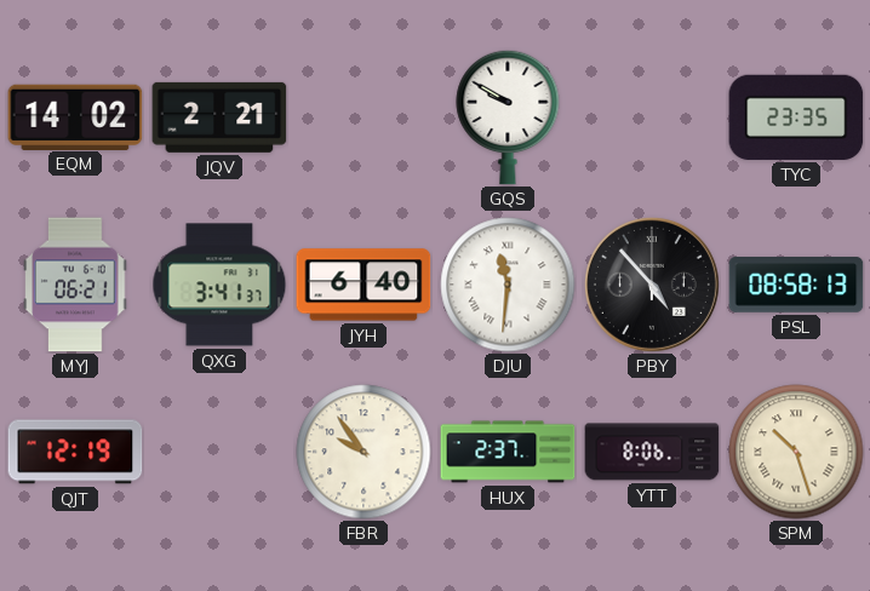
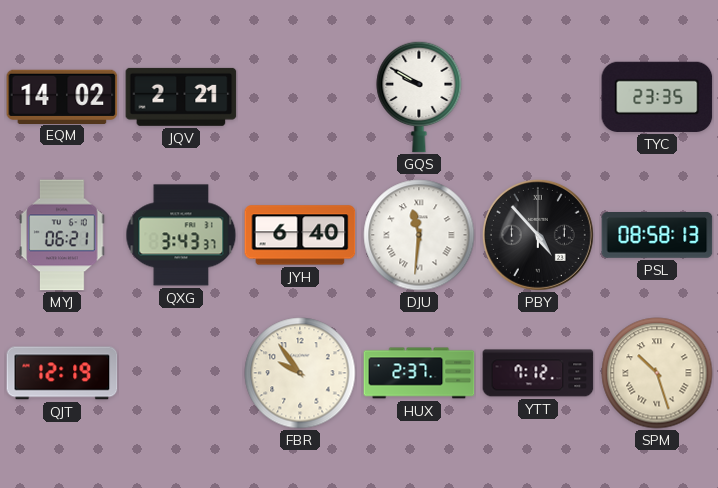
QXG: 3:41 -> 3:43
YTT: 8:06 -> 7:12
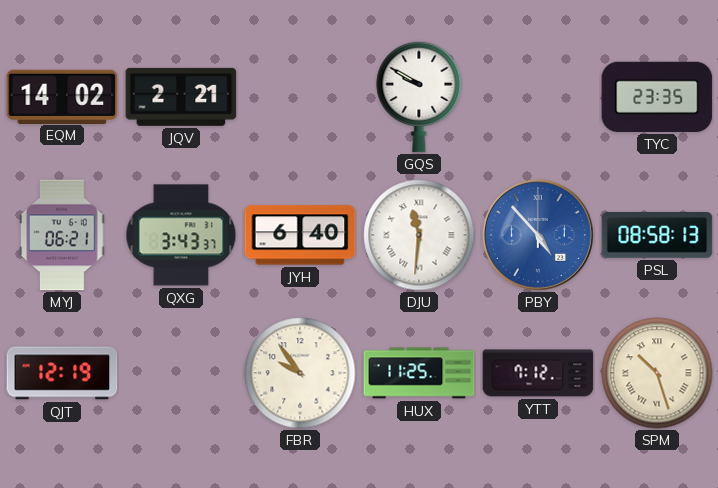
PBY dial: black -> blue
HUX: 2:37 -> 11:25
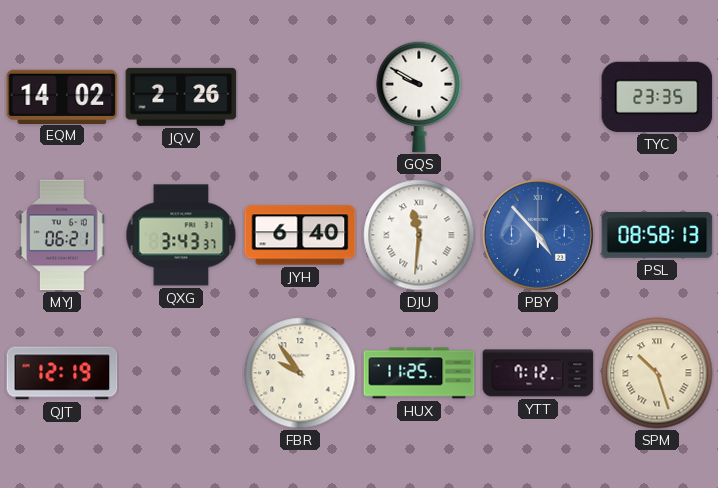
JQV: 2:21 -> 2:26
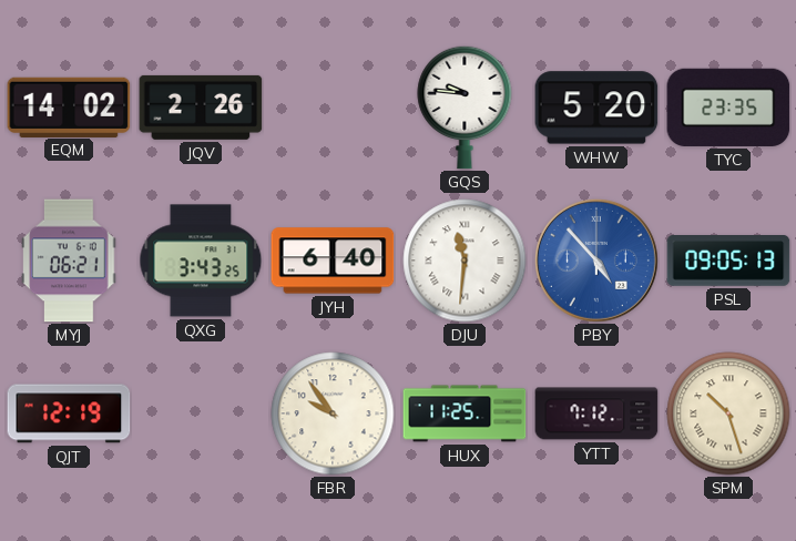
GQS: 9:50 -> 9:46
WHW: none -> 5:20
QXG: 3:43:37 -> 3:43:25
PSL: 08:58 -> 09:05
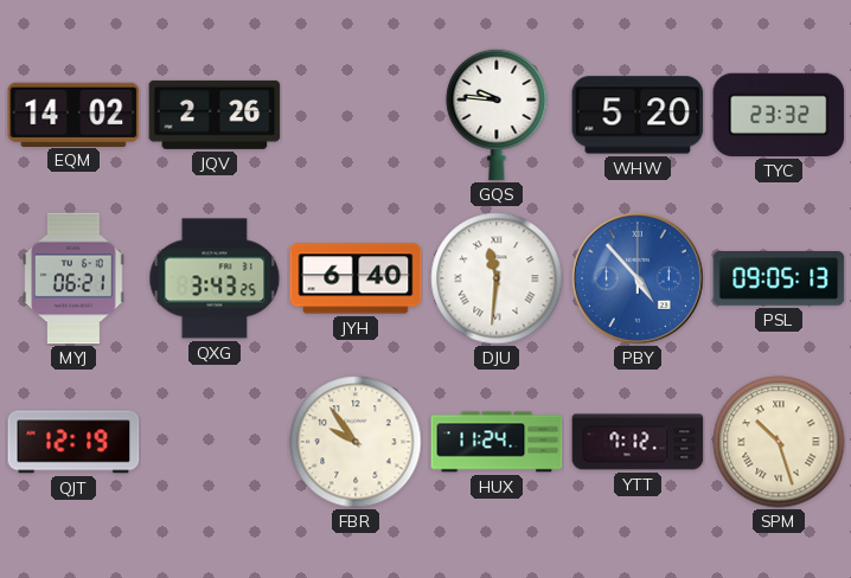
TYC: 23:35 -> 23:32
HUX: 11:25 -> 11:24
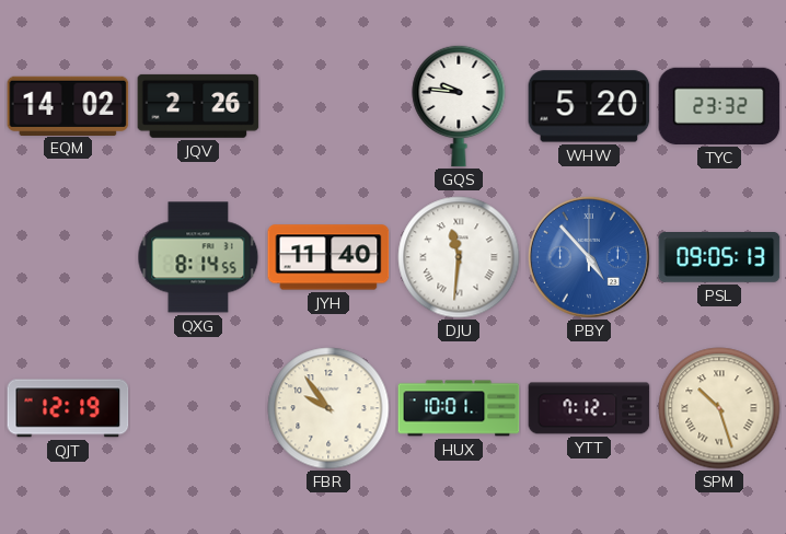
MYJ: 06:21 -> none
QXG: 3:43 -> 8:14
JYH: 6:40 -> 11:40
HUX: 11:24 -> 10:01
